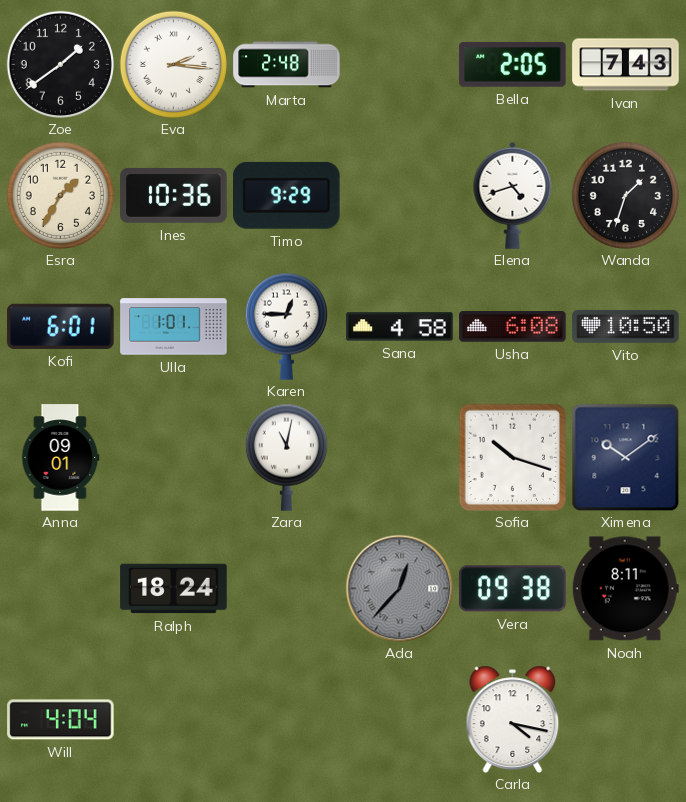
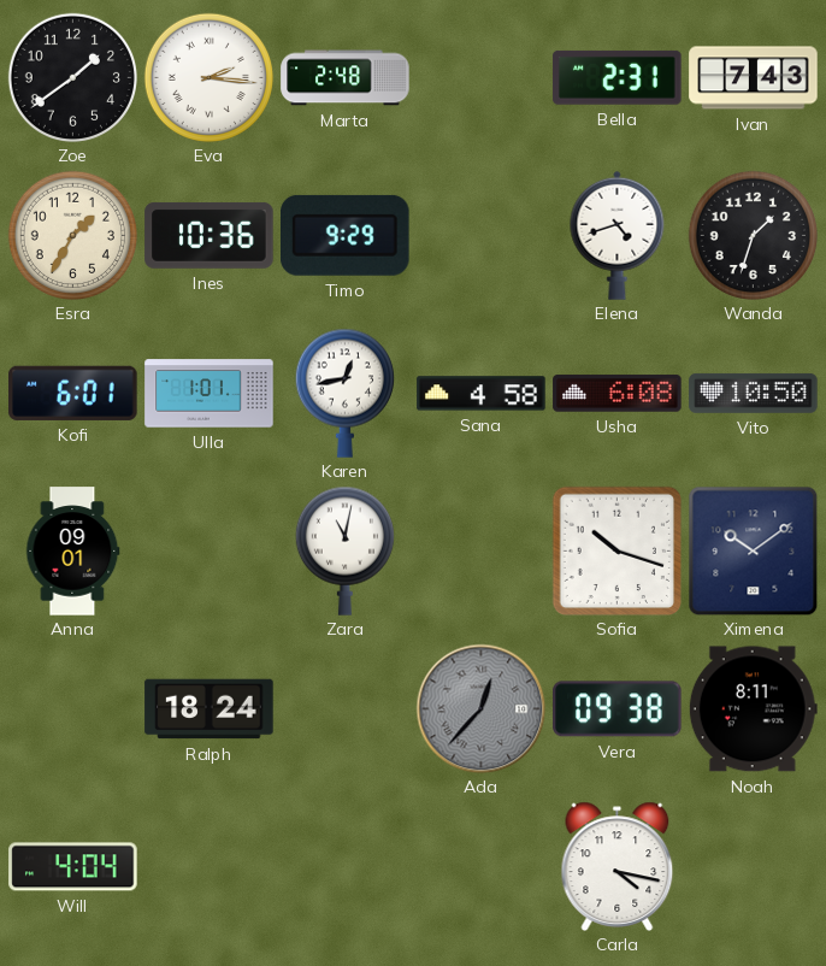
Bella: 2:05 -> 2:31
Karen: 12:45 -> 12:43
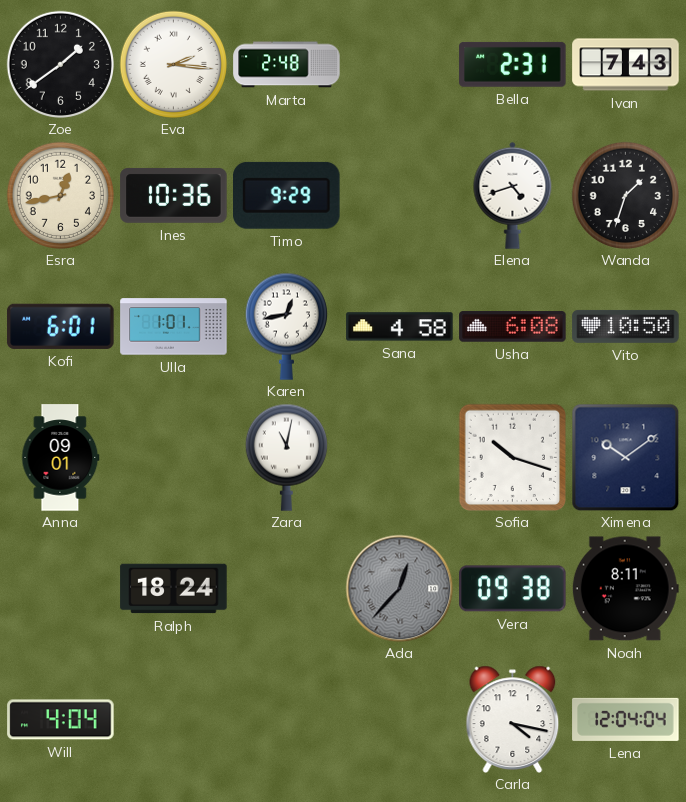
Esra: 1:35 -> 12:43
Lena: none -> 12:04
